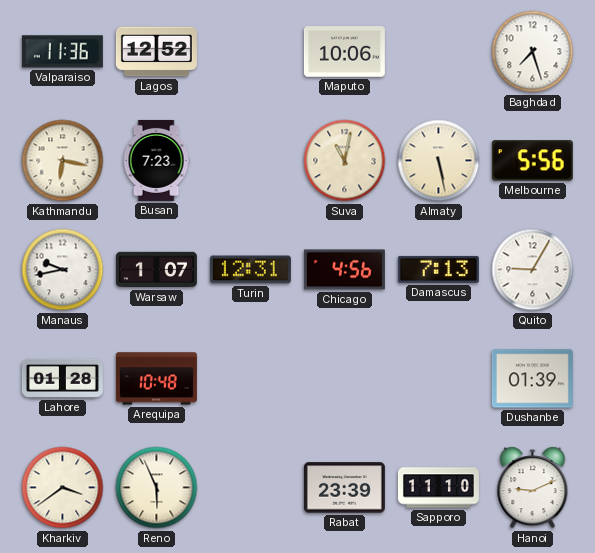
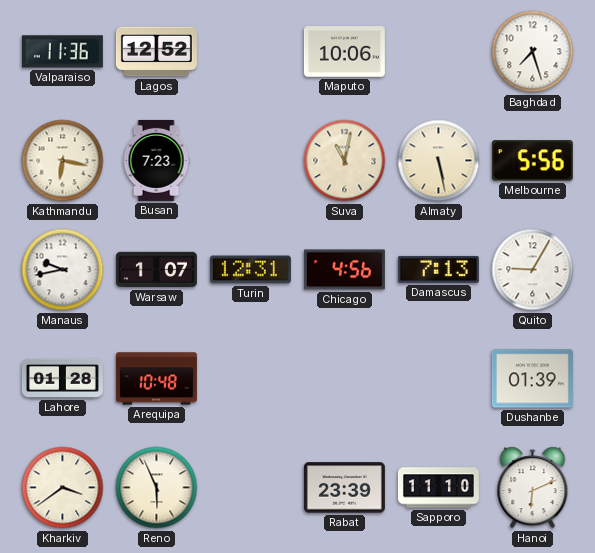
Hanoi: 9:11 -> 6:11
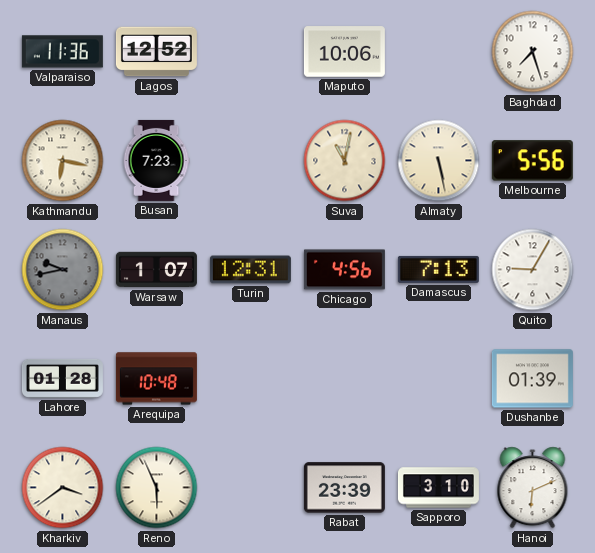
Manaus dial: white -> grey
Sapporo: 11:10 -> 3:10
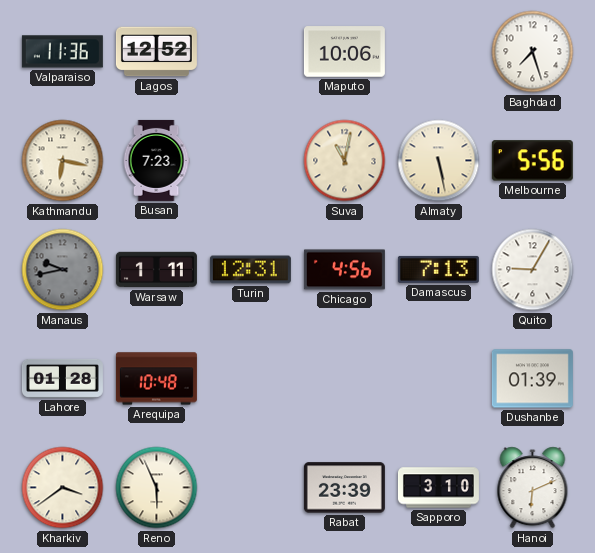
Warsaw: 1:07 -> 1:11
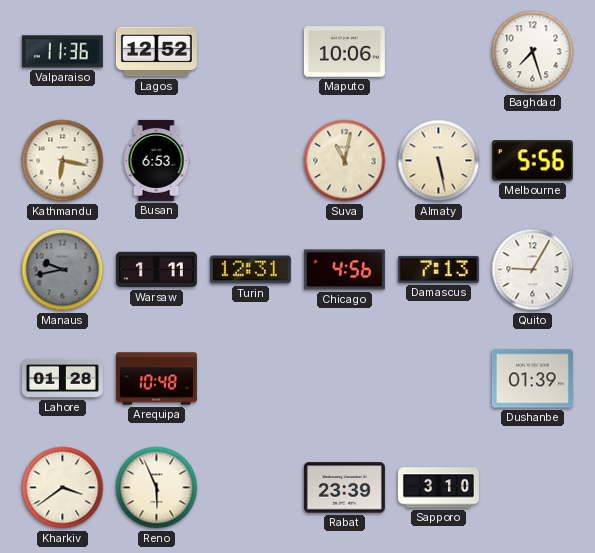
Busan: 7:23 -> 6:53
Hanoi: 6:11 -> none
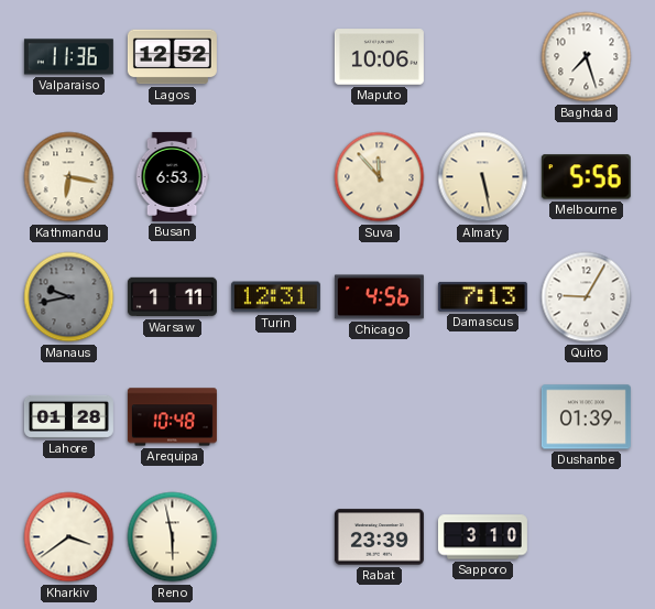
Suva: 11:02 -> 11:53
Reno: 5:56 -> 5:58
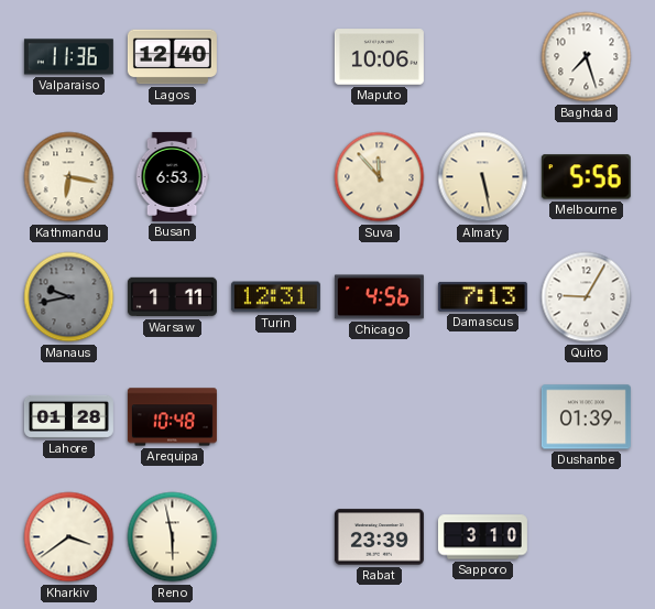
Lagos: 12:52 -> 12:40
